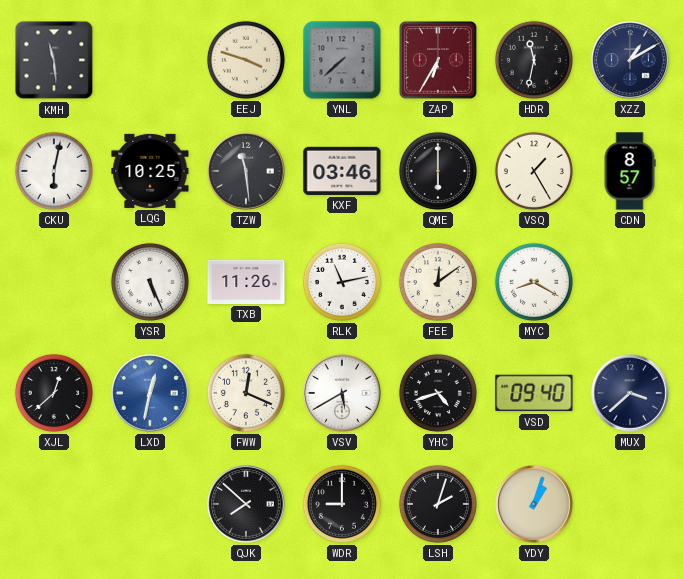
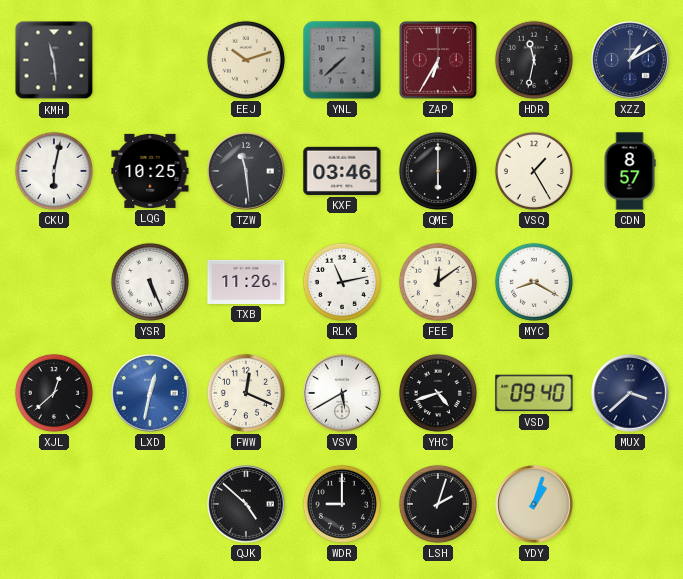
EEJ: 3:48 -> 10:12
QJK: 7:52 -> 4:52
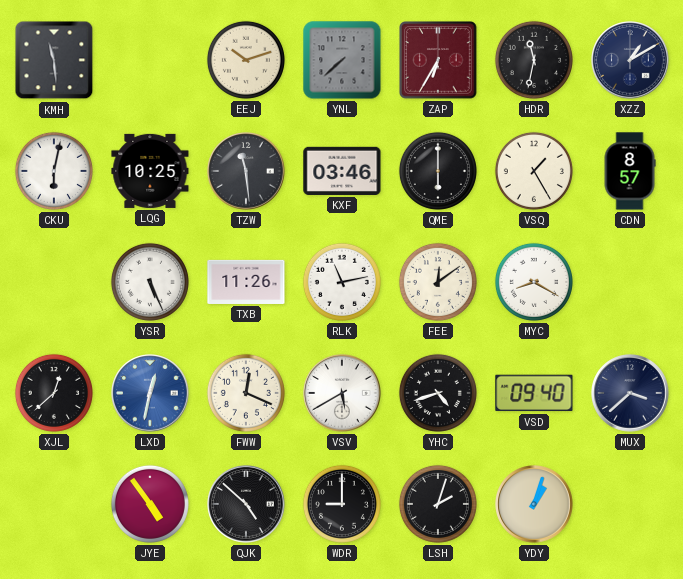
JYE: none -> 4:54
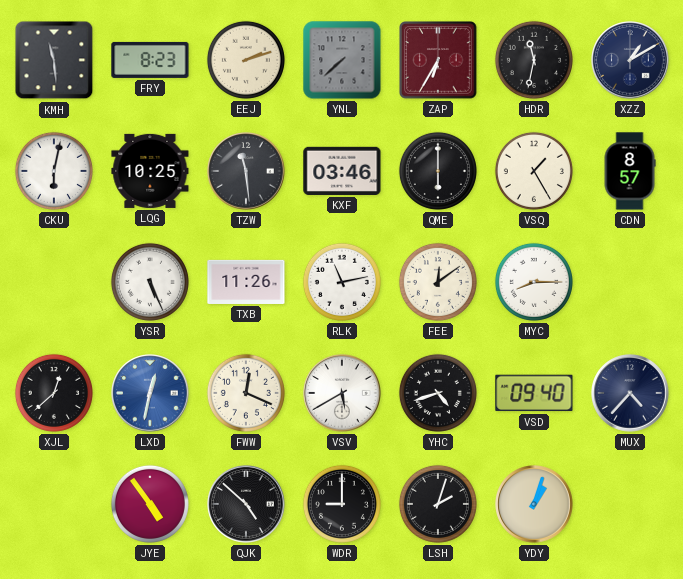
FRY: none -> 8:23
EEJ: 10:12 -> 2:12
MYC: 8:20 -> 8:15
MUX: 3:38 -> 4:37
